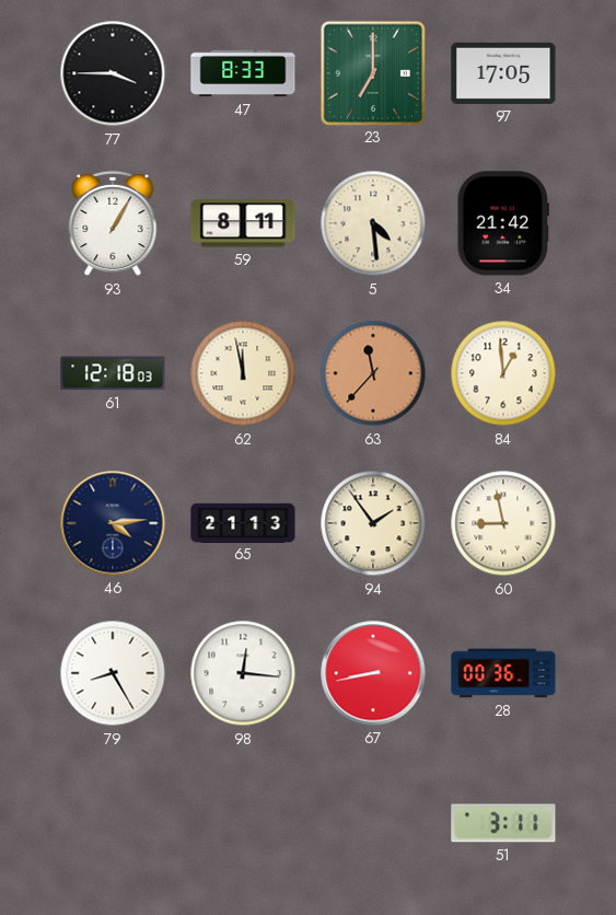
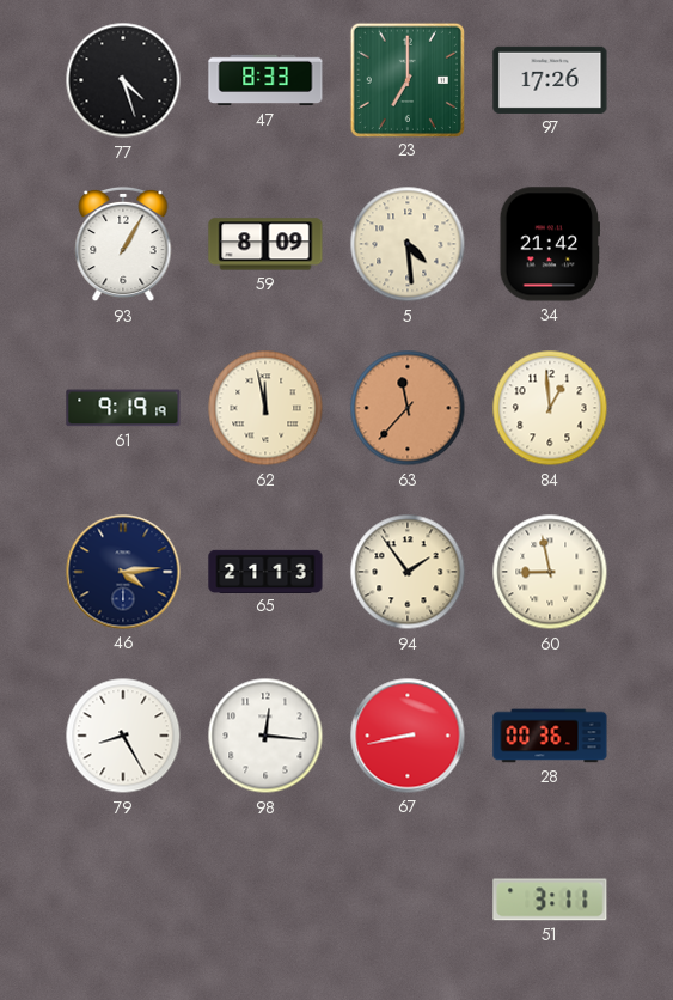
77: 3:45 -> 4:27
97: 17:05 -> 17:26
59: 8:11 -> 8:09
61: 12:18 -> 9:19
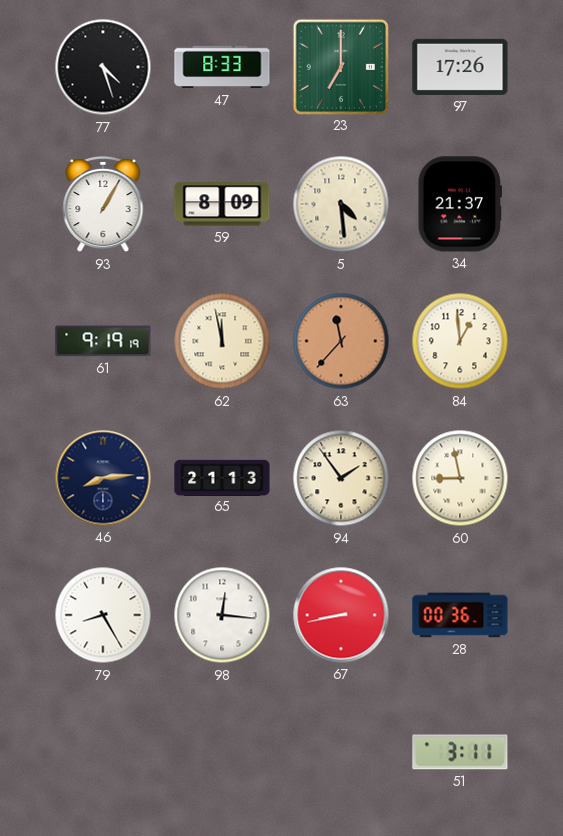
34: 21:42 -> 21:37
46: 4:14 -> 8:14
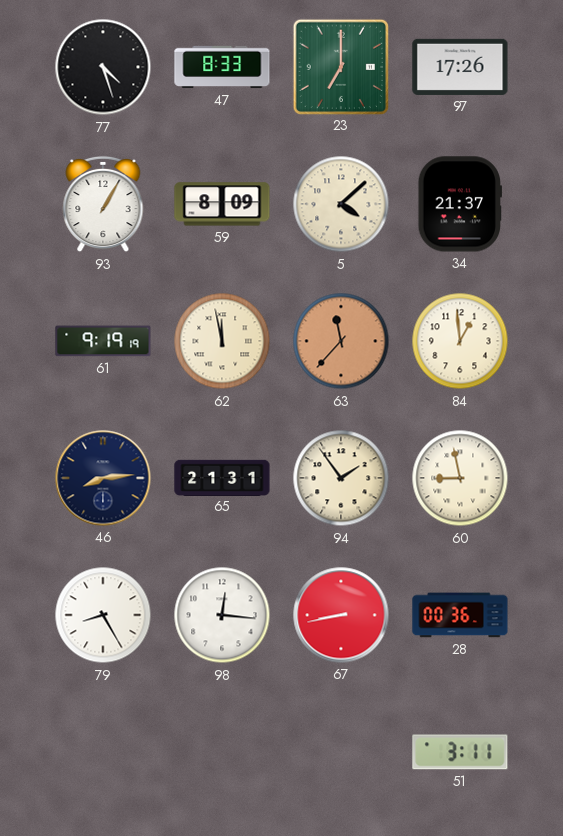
5: 4:29 -> 4:08
65: 21:13 -> 21:31
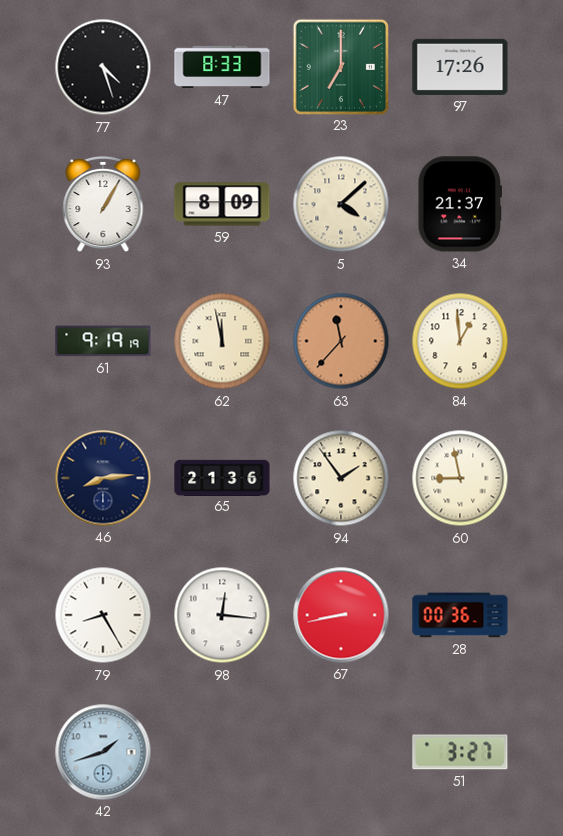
65: 21:31 -> 21:36
42: none -> 1:42
51: 3:11 -> 3:27
